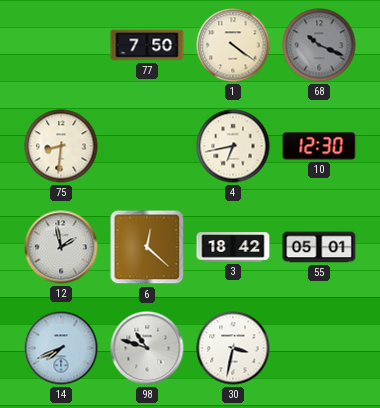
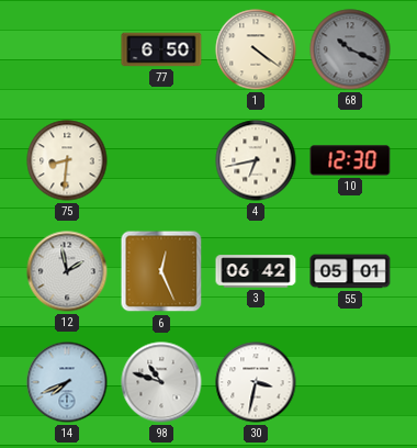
77: 7:50 -> 6:50
6: 12:22 -> 12:26
3: 18:42 -> 06:42
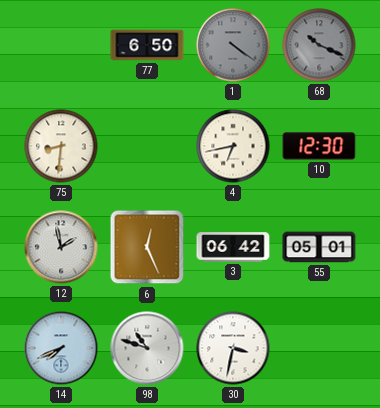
1 dial: cream -> grey
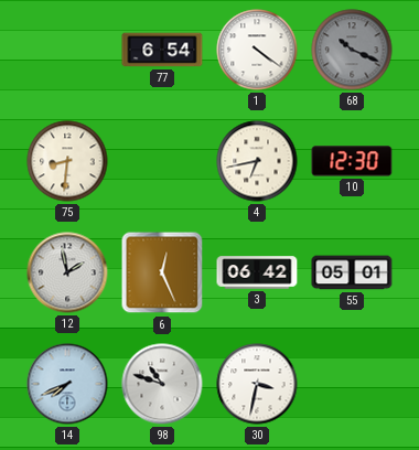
77: 6:50 -> 6:54
1 dial: grey -> white
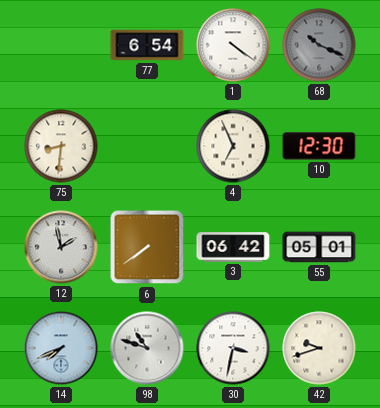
4: 6:43 -> 6:56
6: 12:26 -> 7:39
42: none -> 9:42
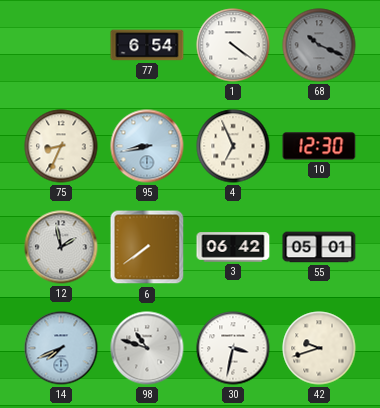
75: 8:31 -> 8:34
95: none -> 8:43
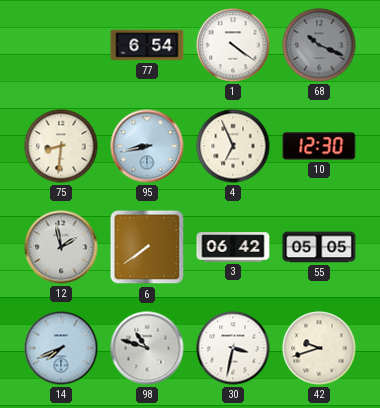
75: 8:34 -> 8:31
55: 05:01 -> 05:05
